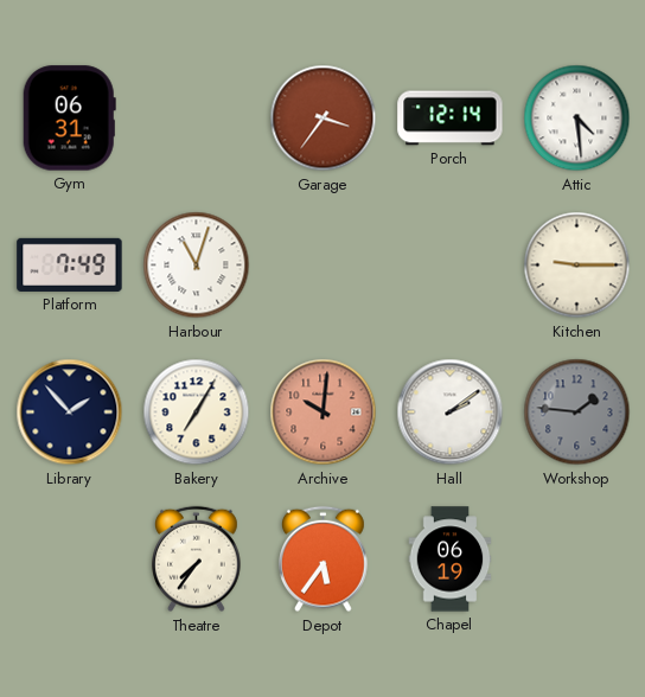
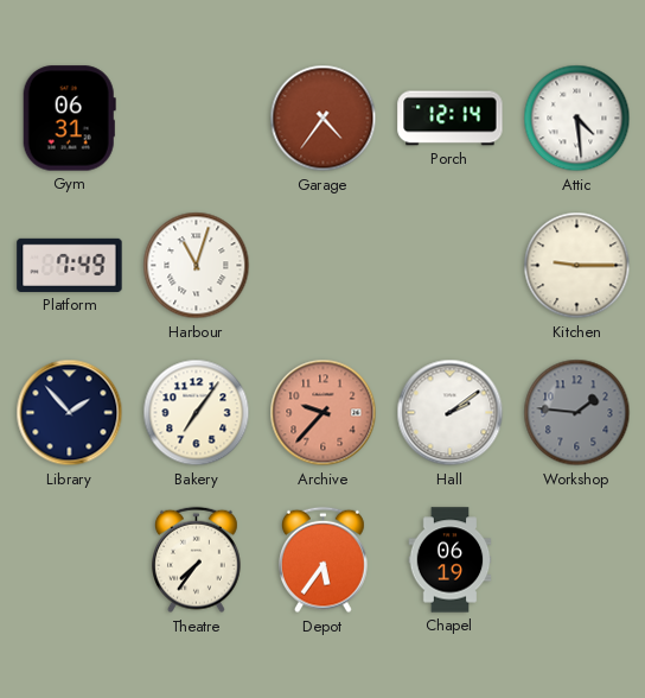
Garage: 3:36 -> 4:36
Bakery: 7:05 -> 7:06
Archive: 10:01 -> 9:37
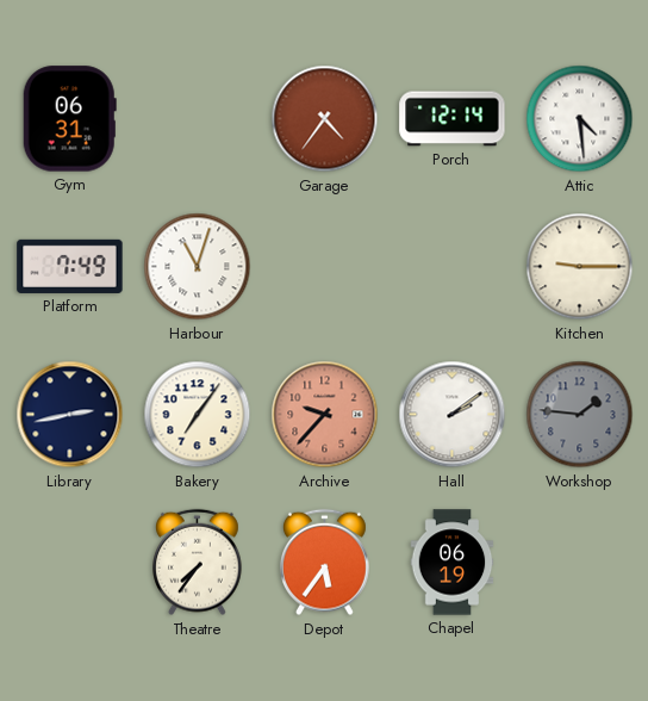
Library: 1:53 -> 2:43
